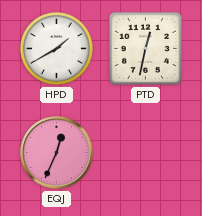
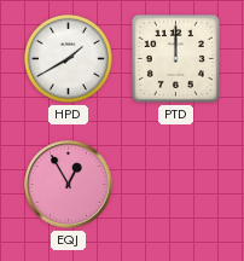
PTD: 12:32 -> 12:00
EQJ: 12:34 -> 12:55
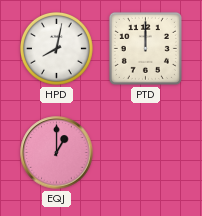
HPD: 1:40 -> 8:02
EQJ: 12:55 -> 1:00
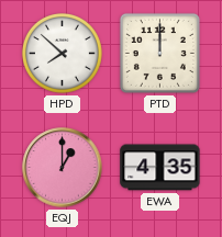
HPD: 8:02 -> 7:52
EWA: none -> 4:35
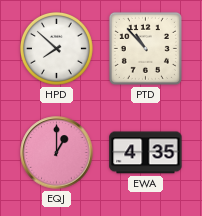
PTD: 12:00 -> 10:53
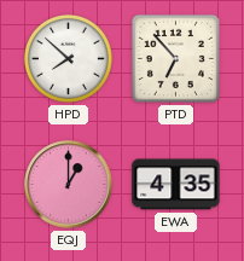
PTD: 10:53 -> 6:53
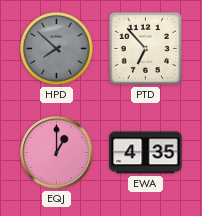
HPD dial: white -> grey
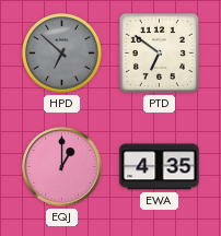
HPD: 7:52 -> 6:52
PTD: 6:53 -> 6:51
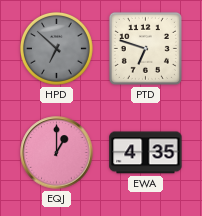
PTD: 6:51 -> 6:48
